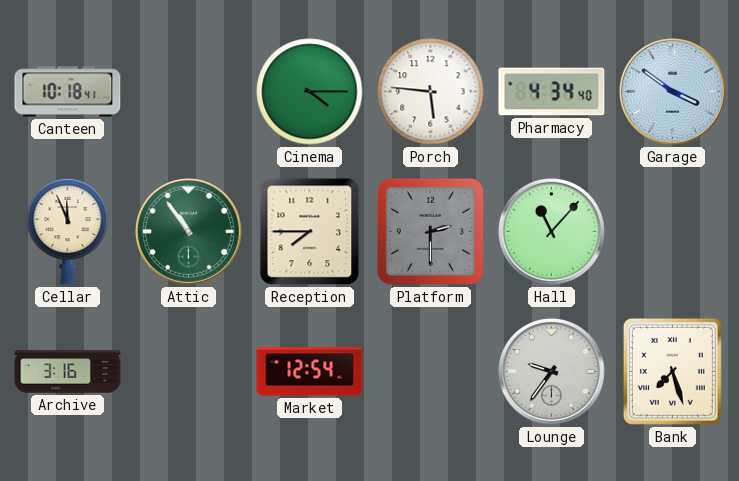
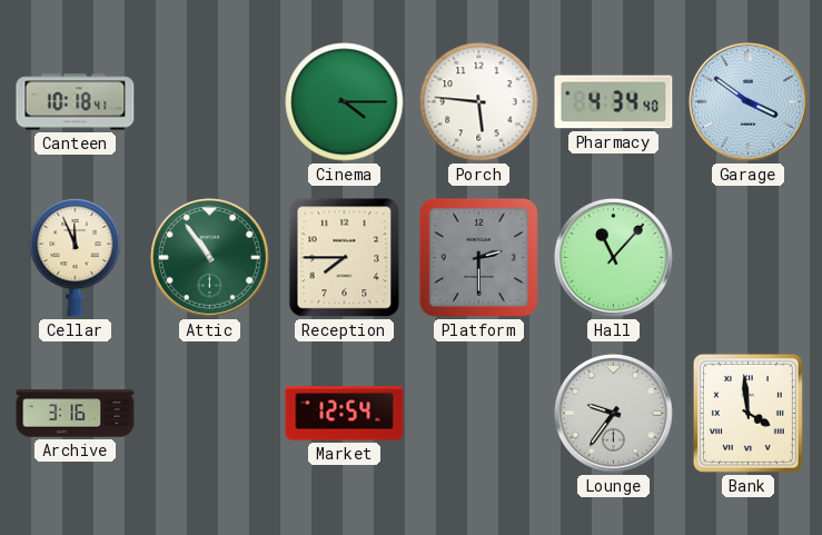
Bank: 7:27 -> 3:59
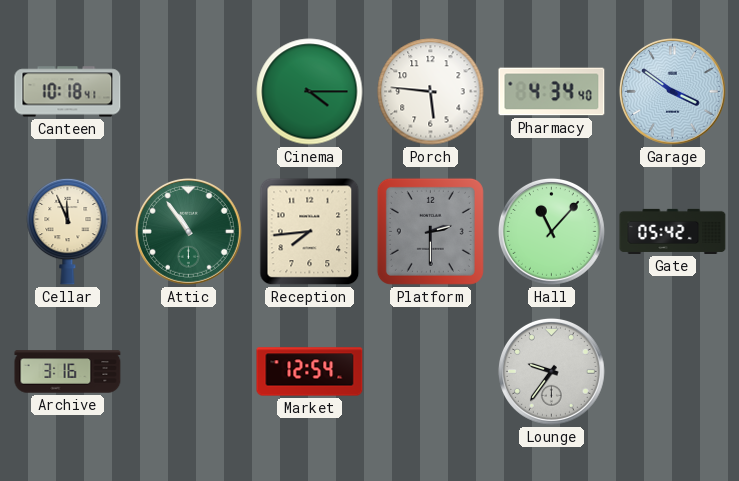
Reception: 7:45 -> 7:44
Gate: none -> 05:42
Bank: 3:59 -> none
